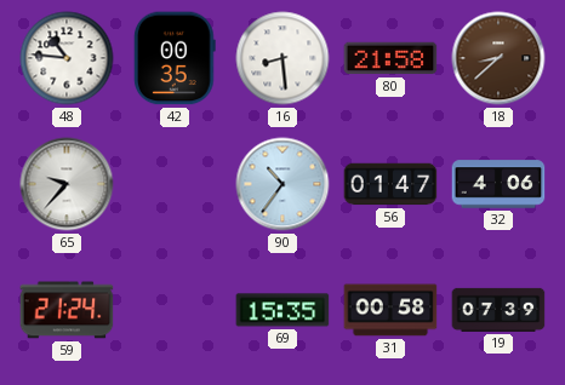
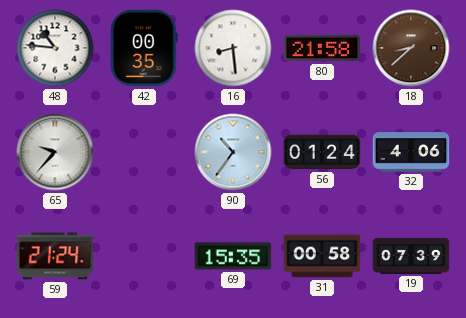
56: 01:47 -> 01:24
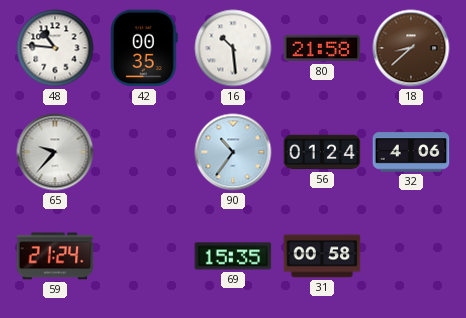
16: 8:29 -> 10:29
19: 07:39 -> none
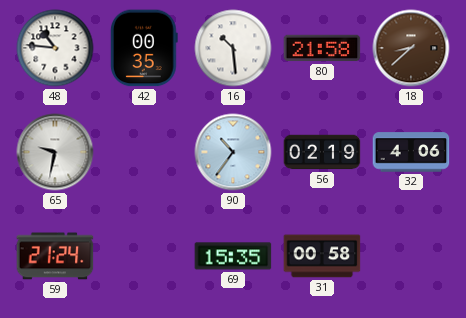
65: 9:37 -> 9:32
56: 01:24 -> 02:19
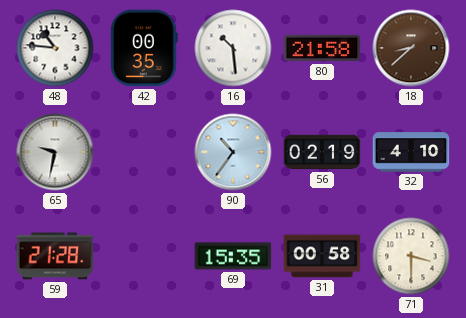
32: 4:06 -> 4:10
59: 21:24 -> 21:28
71: none -> 3:30
